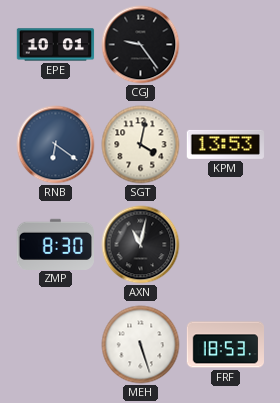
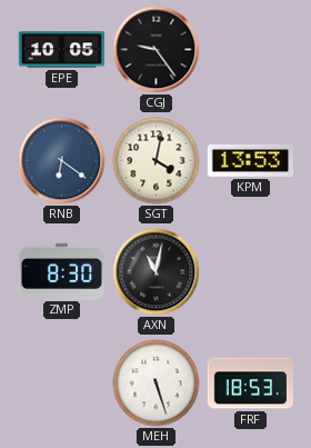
EPE: 10:01 -> 10:05
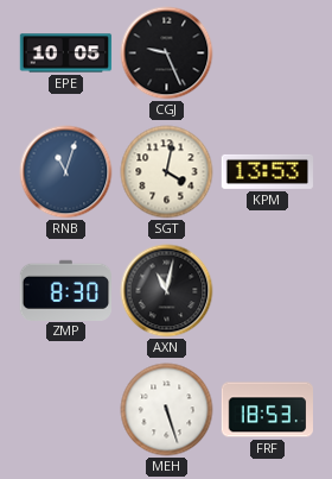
CGJ: 9:24 -> 9:26
RNB: 6:21 -> 11:03
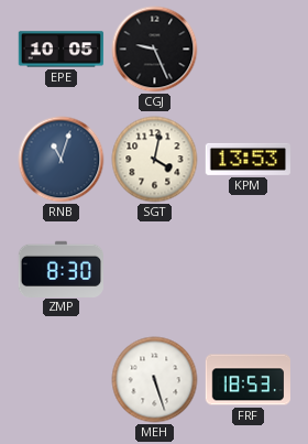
AXN: 11:02 -> none
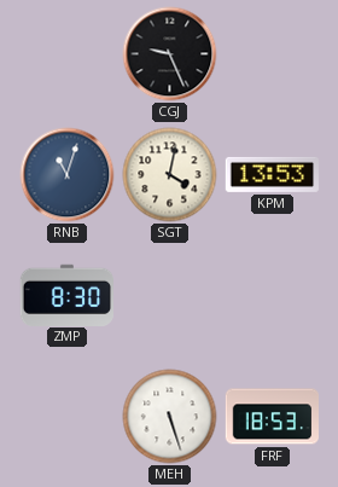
EPE: 10:05 -> none
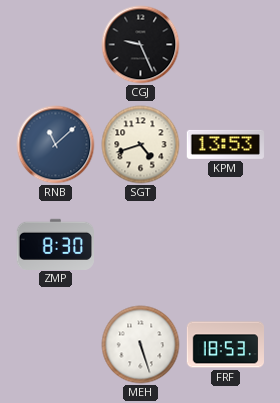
RNB: 11:03 -> 11:08
SGT: 4:02 -> 4:42
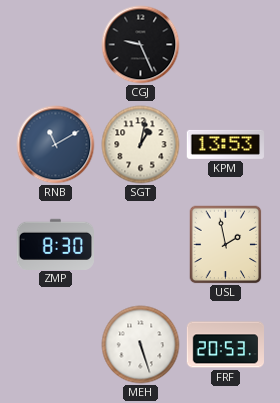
RNB: 11:08 -> 11:10
SGT: 4:42 -> 1:02
USL: none -> 1:58
FRF: 18:53 -> 20:53
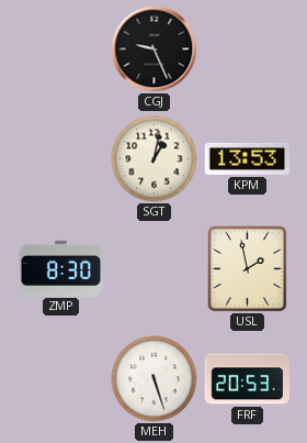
RNB: 11:10 -> none
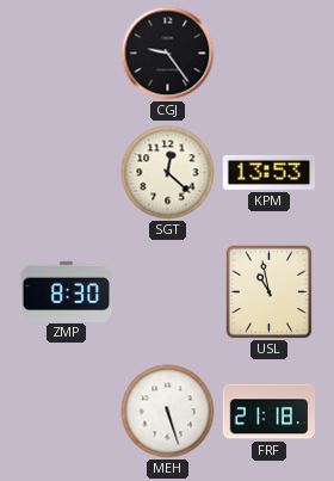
CGJ: 9:26 -> 9:24
SGT: 1:02 -> 12:22
USL: 1:58 -> 10:58
FRF: 20:53 -> 21:18
